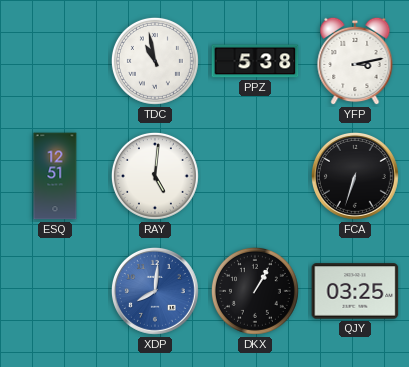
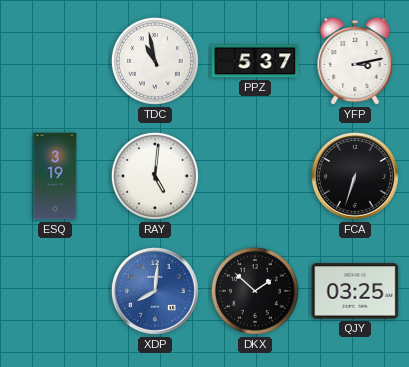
PPZ: 5:38 -> 5:37
ESQ: 12:51 -> 3:19
DKX: 1:05 -> 1:52
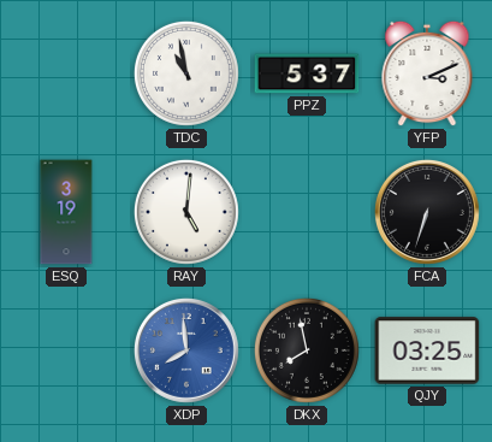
YFP: 3:13 -> 3:11
XDP: 8:01 -> 7:59
DKX: 1:52 -> 7:58
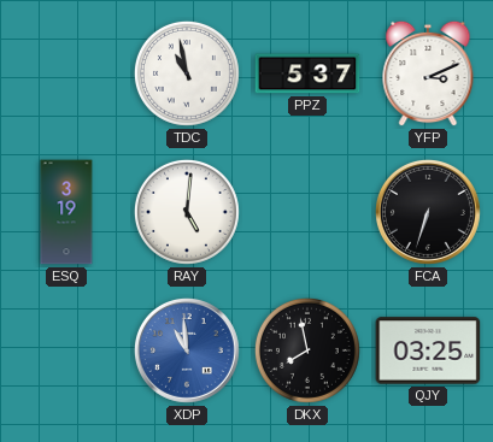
XDP: 7:59 -> 10:59
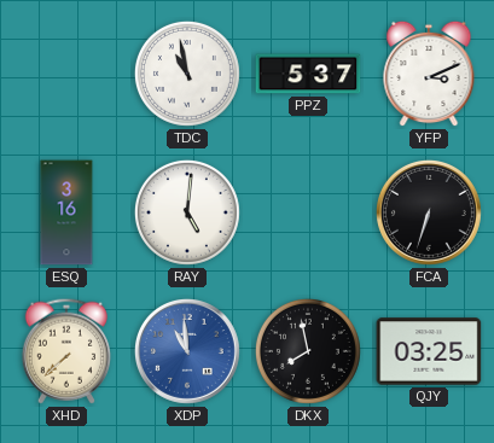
ESQ: 3:19 -> 3:16
XHD: none -> 7:38
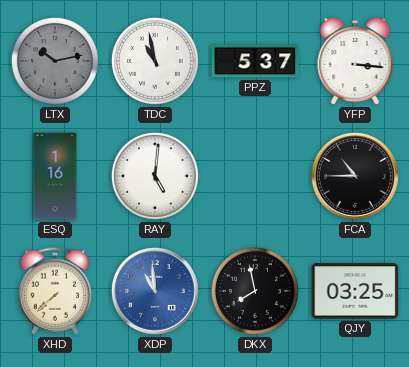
LTX: none -> 10:13
YFP: 3:11 -> 3:16
ESQ: 3:16 -> 1:16
FCA: 6:33 -> 10:45
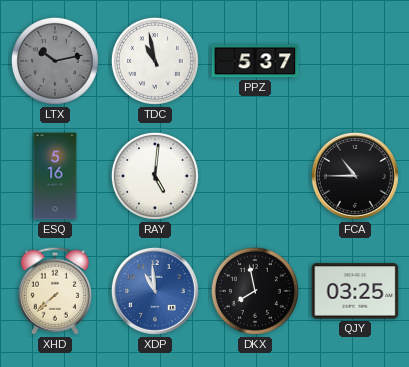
YFP: 3:16 -> none
ESQ: 1:16 -> 5:16
